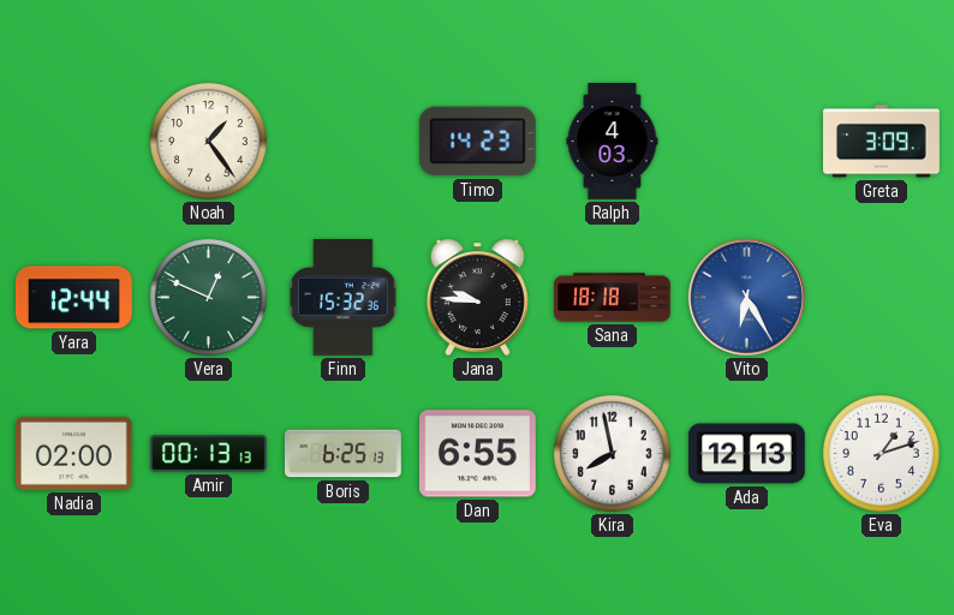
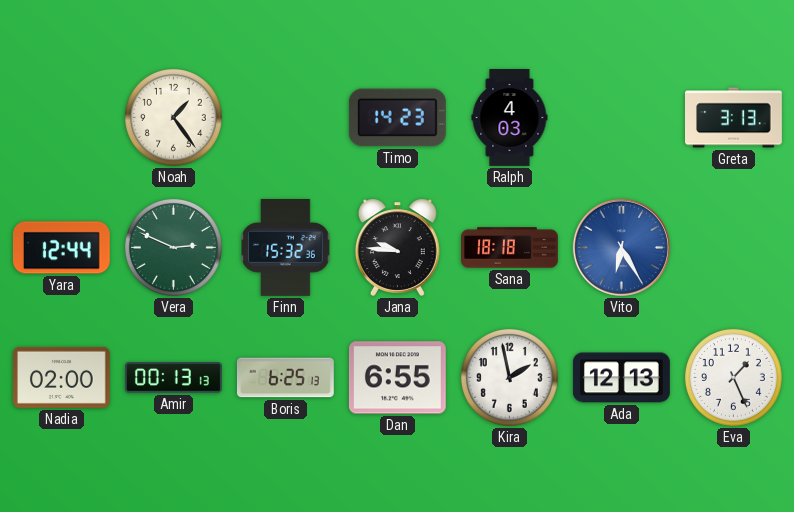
Greta: 3:09 -> 3:13
Vera: 12:49 -> 2:49
Kira: 7:58 -> 1:58
Eva: 1:12 -> 1:26
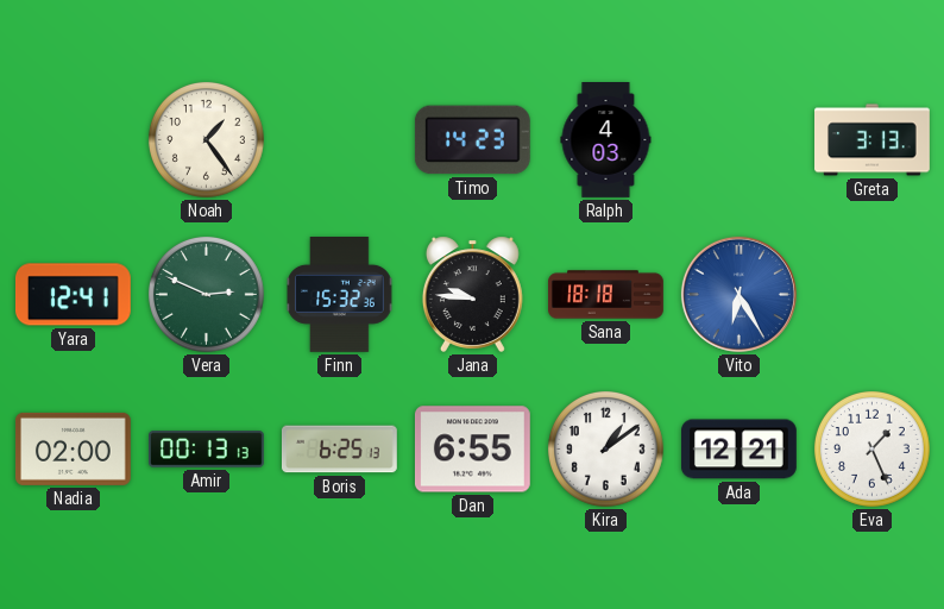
Yara: 12:44 -> 12:41
Kira: 1:58 -> 1:09
Ada: 12:13 -> 12:21
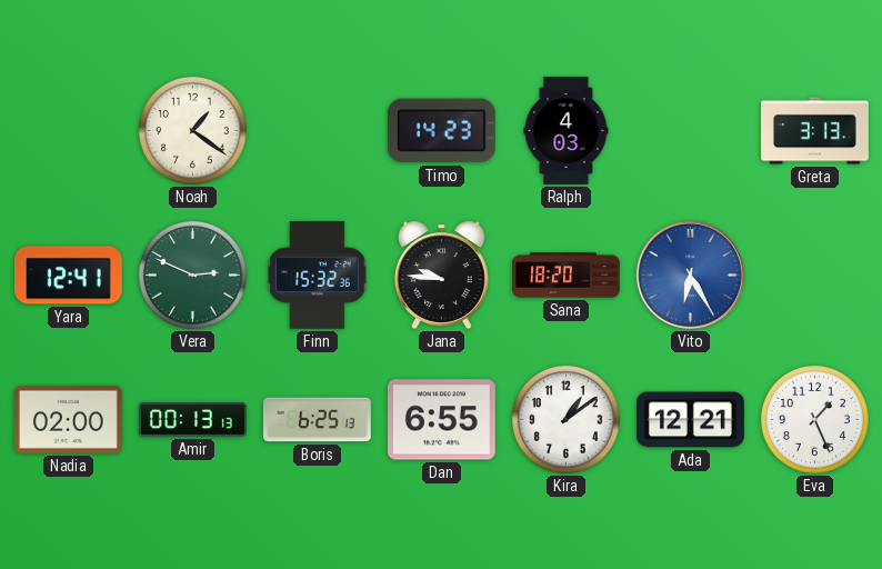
Noah: 1:24 -> 1:21
Sana: 18:18 -> 18:20
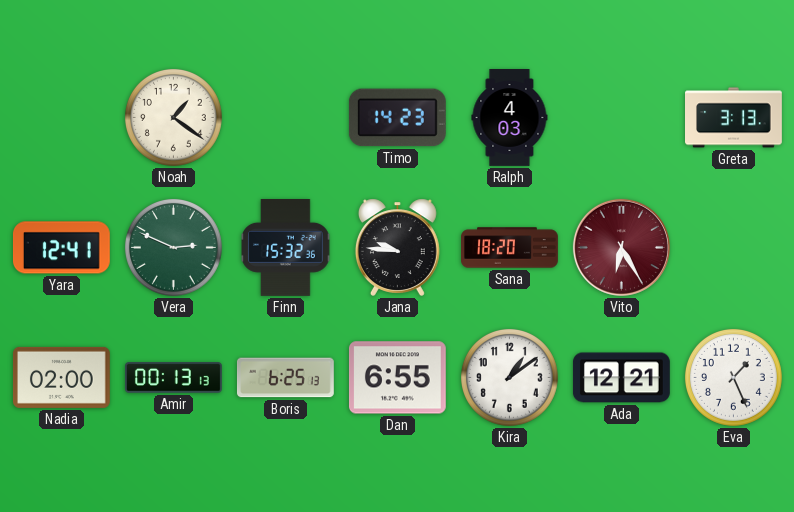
Vito dial: blue -> burgundy
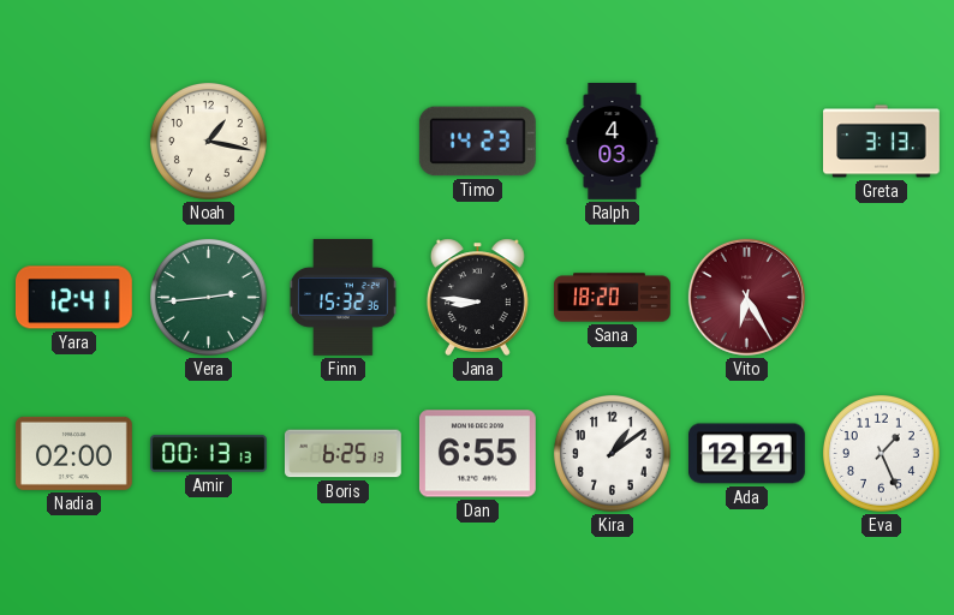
Noah: 1:21 -> 1:17
Vera: 2:49 -> 2:44
Jana: 9:46 -> 8:46
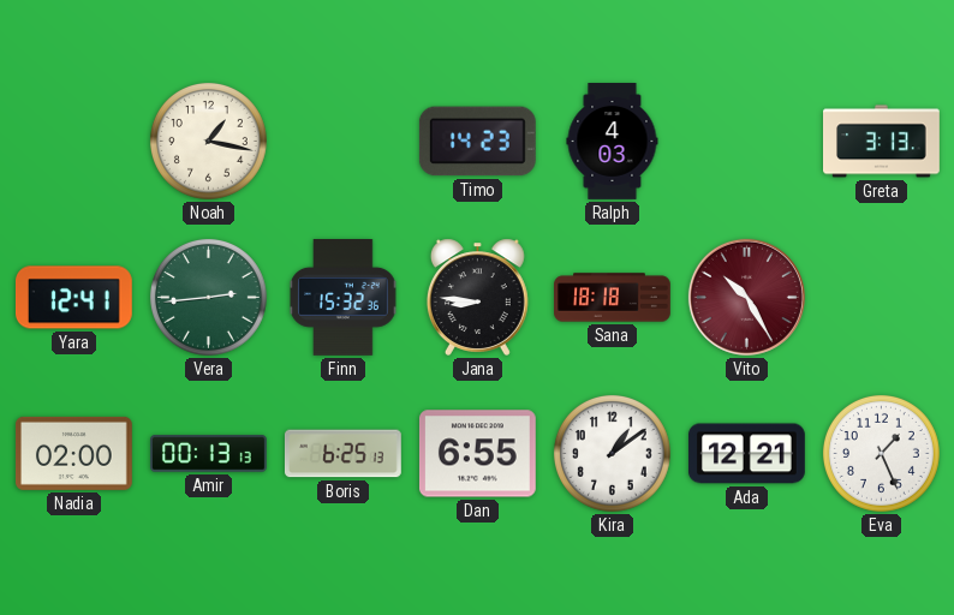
Sana: 18:20 -> 18:18
Vito: 6:25 -> 10:25
